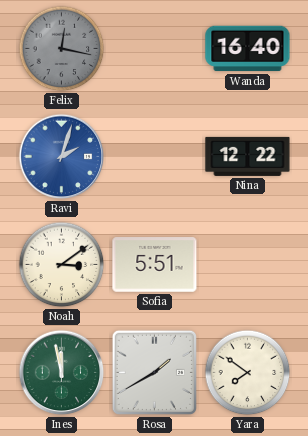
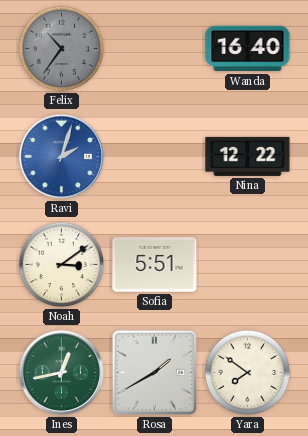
Felix: 12:17 -> 10:36
Ines: 11:58 -> 12:43
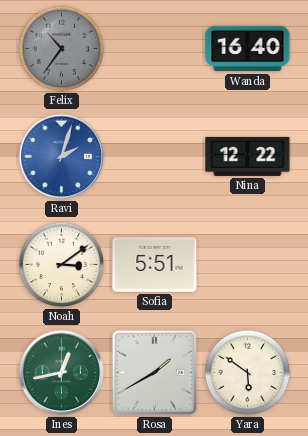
Yara: 7:51 -> 5:51
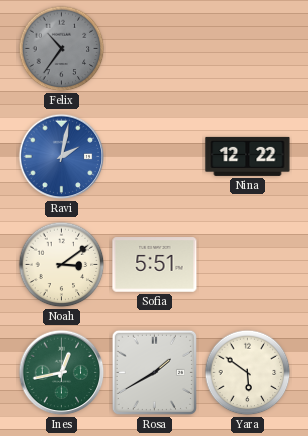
Wanda: 16:40 -> none
Ravi: 2:03 -> 2:02
